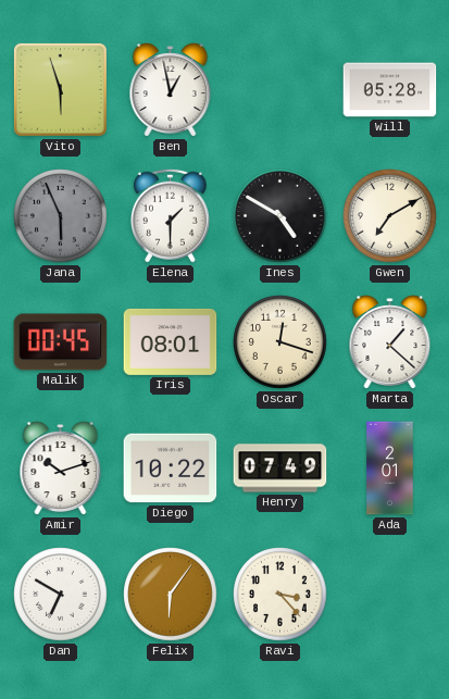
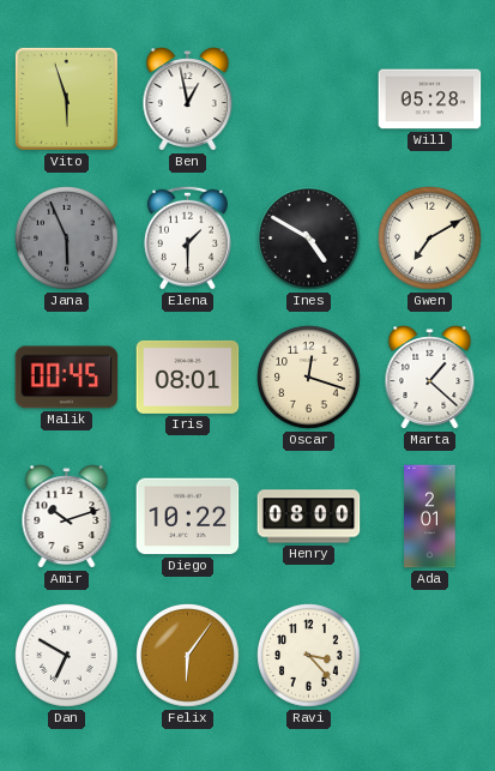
Henry: 07:49 -> 08:00
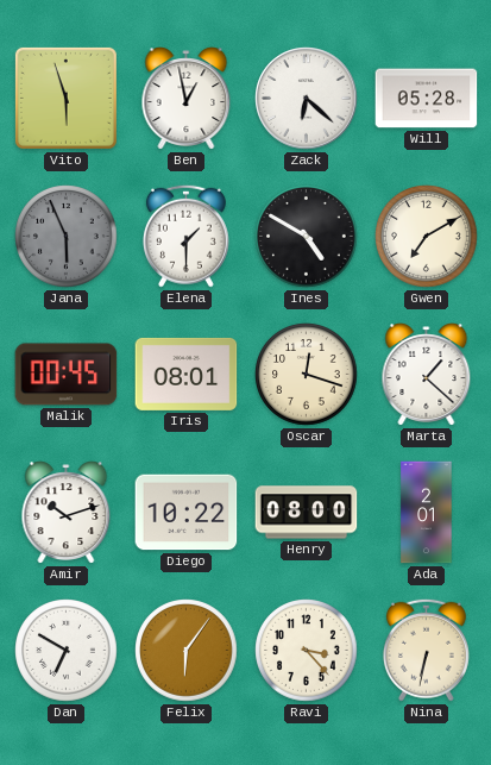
Zack: none -> 6:22
Nina: none -> 6:32
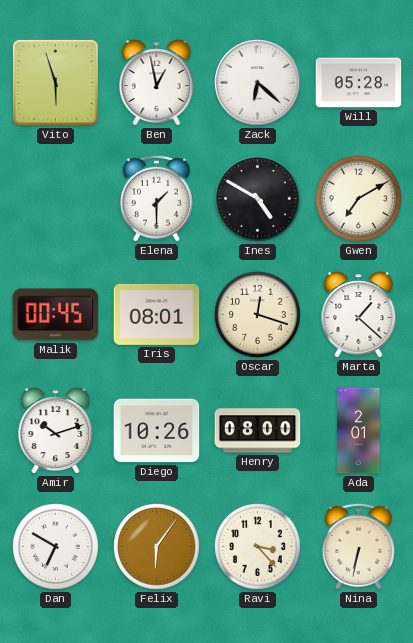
Jana: 5:56 -> none
Diego: 10:22 -> 10:26
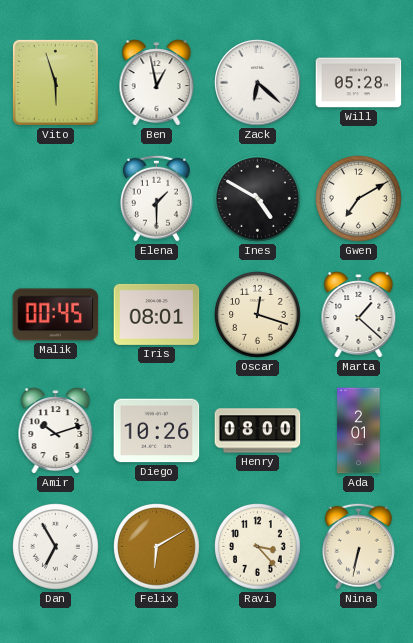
Dan: 6:50 -> 6:55
Felix: 6:06 -> 6:10
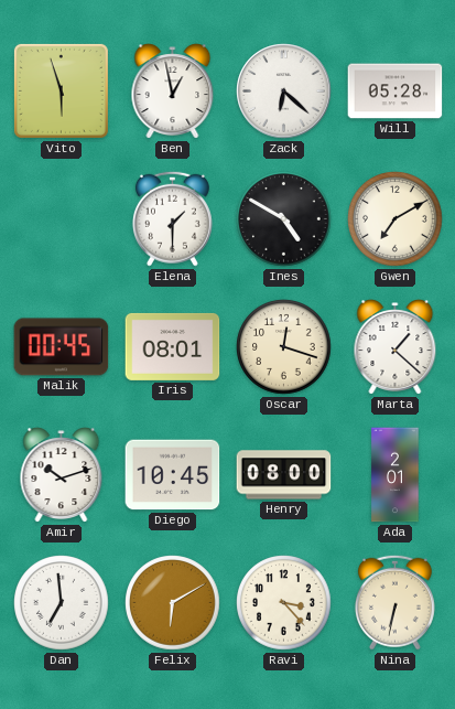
Diego: 10:26 -> 10:45
Dan: 6:55 -> 6:59
